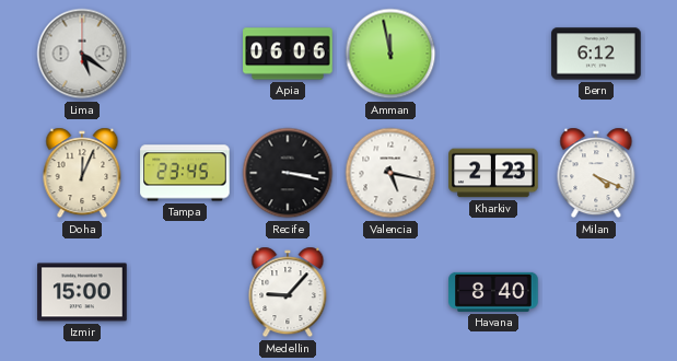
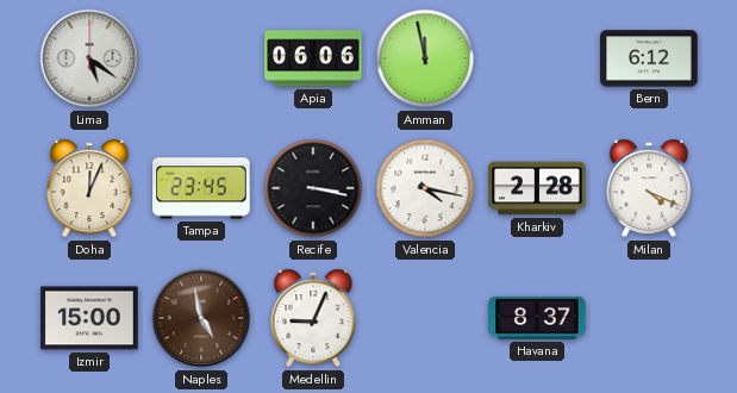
Valencia: 5:17 -> 4:17
Kharkiv: 2:23 -> 2:28
Naples: none -> 4:58
Medellin: 9:07 -> 9:04
Havana: 8:40 -> 8:37
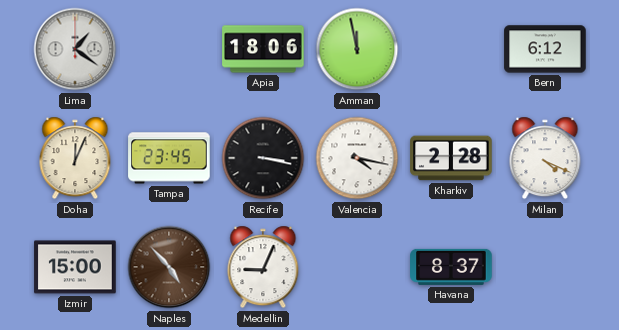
Lima: 5:21 -> 1:21
Apia: 06:06 -> 18:06
Naples: 4:58 -> 4:53
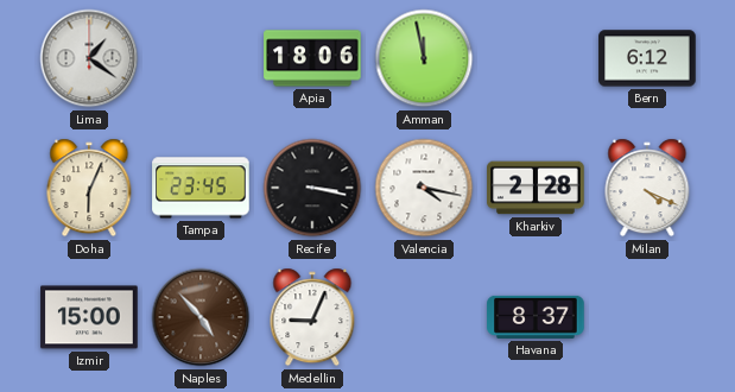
Doha: 12:04 -> 6:04
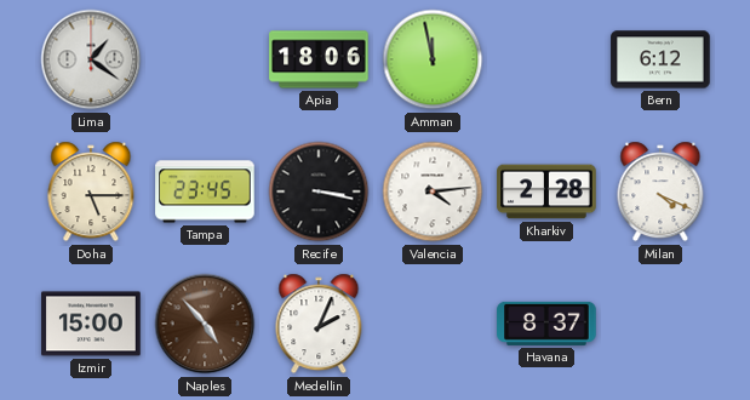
Doha: 6:04 -> 5:15
Valencia: 4:17 -> 4:14
Medellin: 9:04 -> 2:04
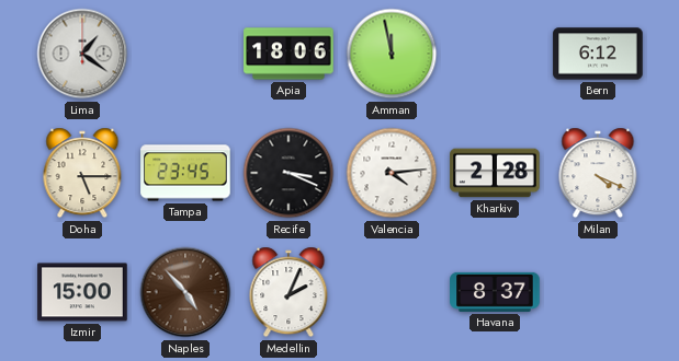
Recife: 3:17 -> 3:19
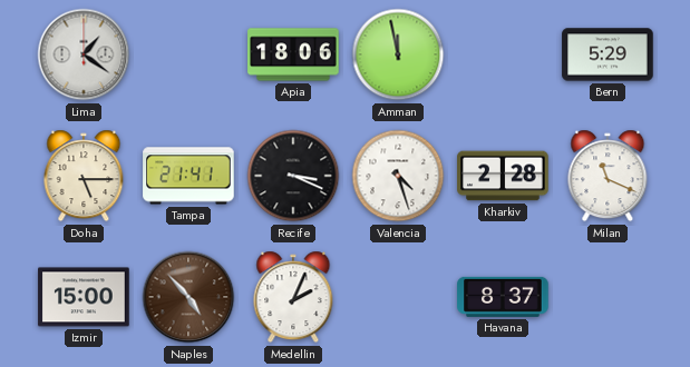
Bern: 6:12 -> 5:29
Tampa: 23:45 -> 21:41
Valencia: 4:14 -> 4:27
Milan: 4:19 -> 11:19
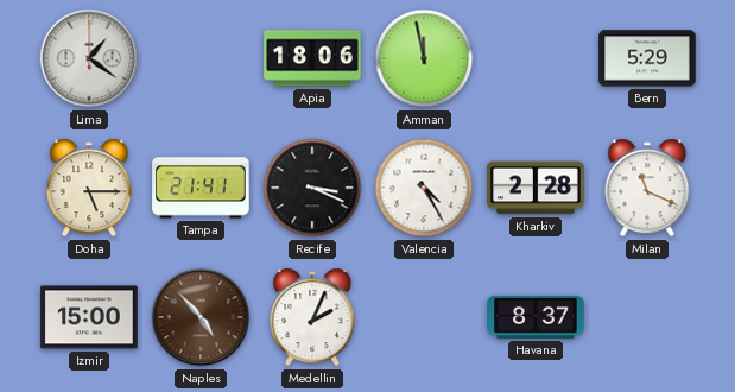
Valencia: 4:27 -> 4:25
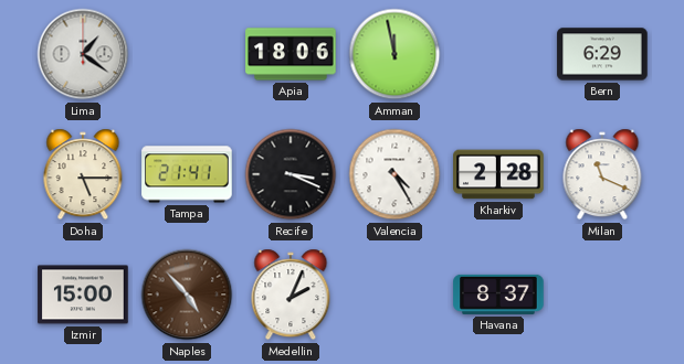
Bern: 5:29 -> 6:29
